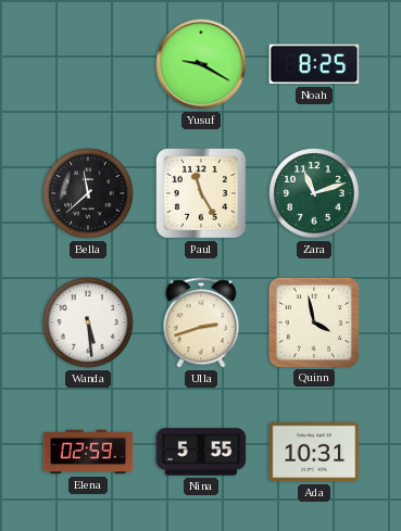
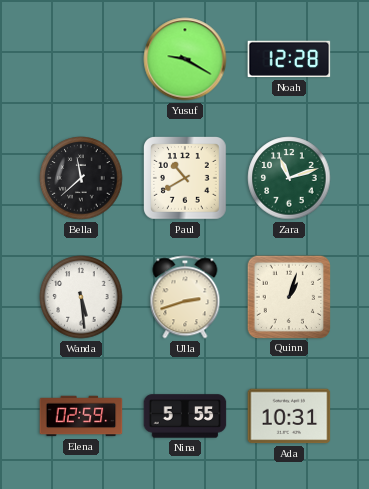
Noah: 8:25 -> 12:28
Paul: 11:25 -> 10:40
Quinn: 3:58 -> 1:03
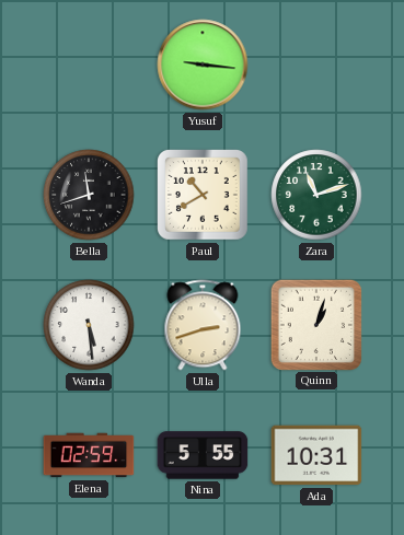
Yusuf: 9:20 -> 9:16
Noah: 12:28 -> none
Bella: 11:38 -> 11:42
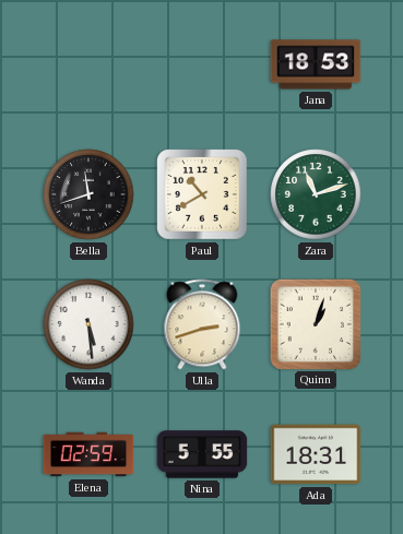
Yusuf: 9:16 -> none
Jana: none -> 18:53
Ada: 10:31 -> 18:31
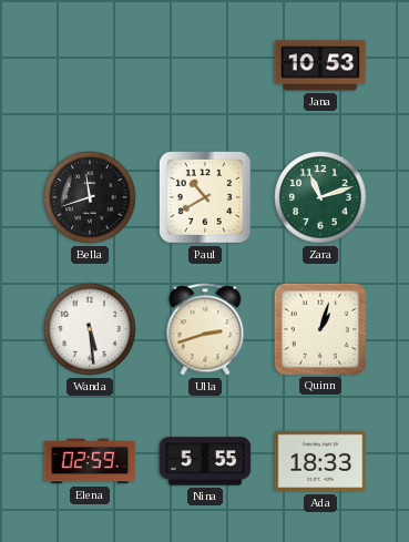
Jana: 18:53 -> 10:53
Ada: 18:31 -> 18:33
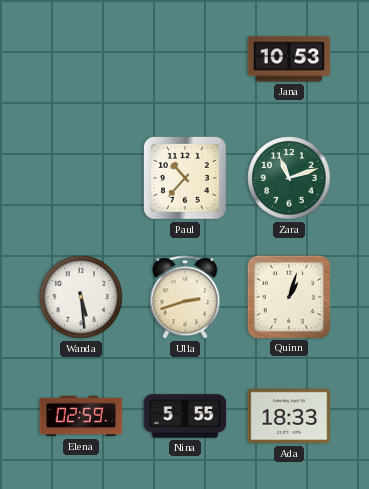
Bella: 11:42 -> none
Paul: 10:40 -> 10:37
